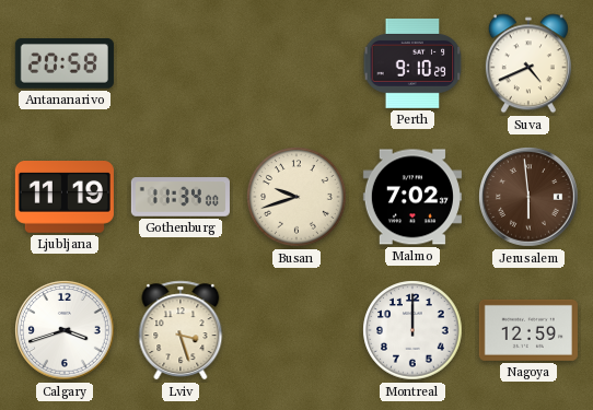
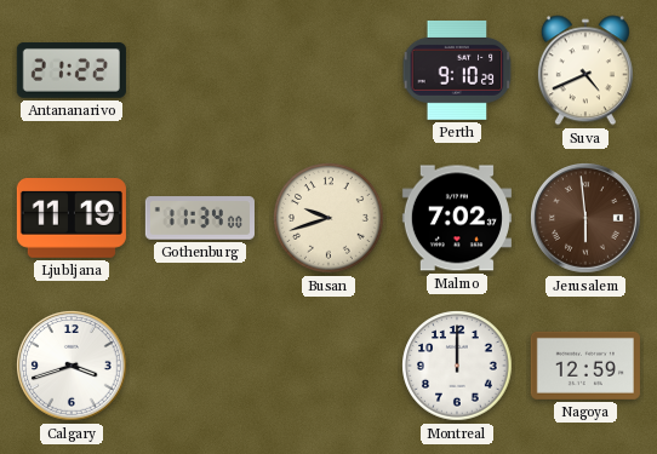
Antananarivo: 20:58 -> 21:22
Lviv: 3:27 -> none
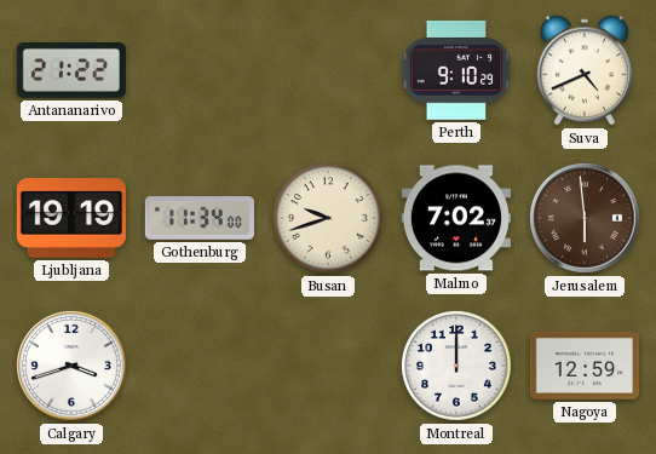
Ljubljana: 11:19 -> 19:19
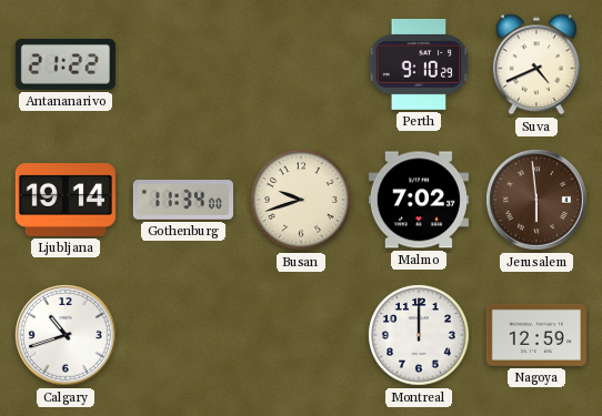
Ljubljana: 19:19 -> 19:14
Calgary: 3:42 -> 10:42
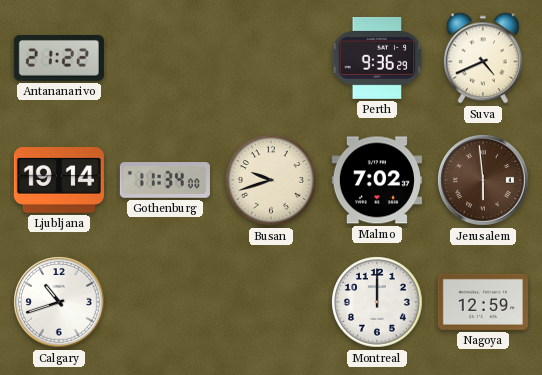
Perth: 9:10 -> 9:36
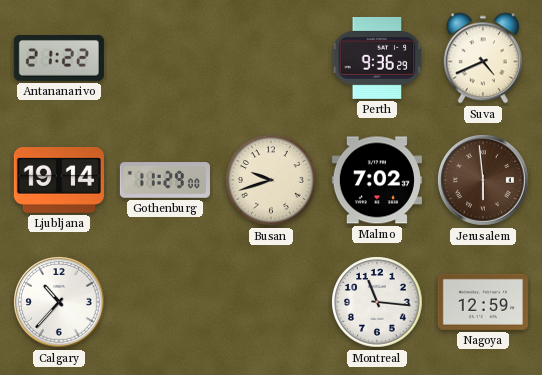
Gothenburg: 11:34 -> 11:29
Calgary: 10:42 -> 10:37
Montreal: 12:00 -> 11:16
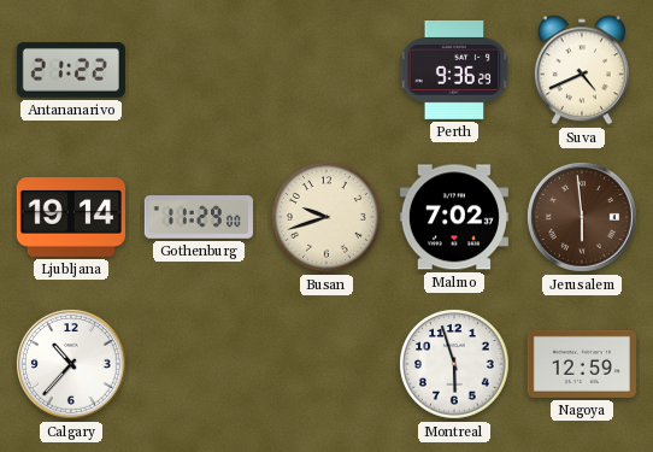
Montreal: 11:16 -> 5:57
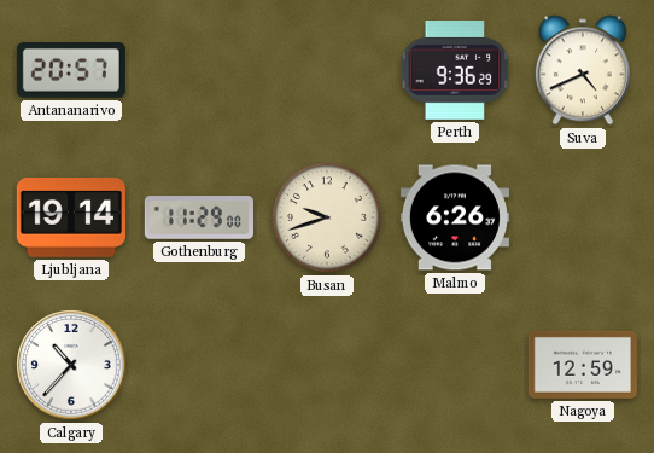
Antananarivo: 21:22 -> 20:57
Malmo: 7:02 -> 6:26
Jerusalem: 5:59 -> none
Montreal: 5:57 -> none
